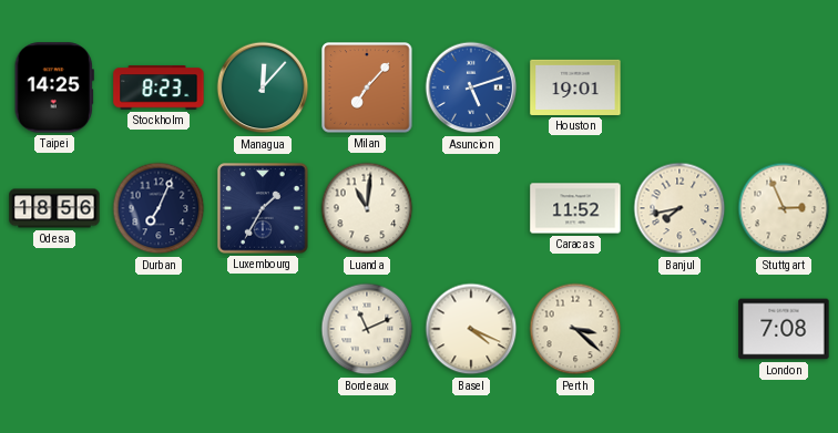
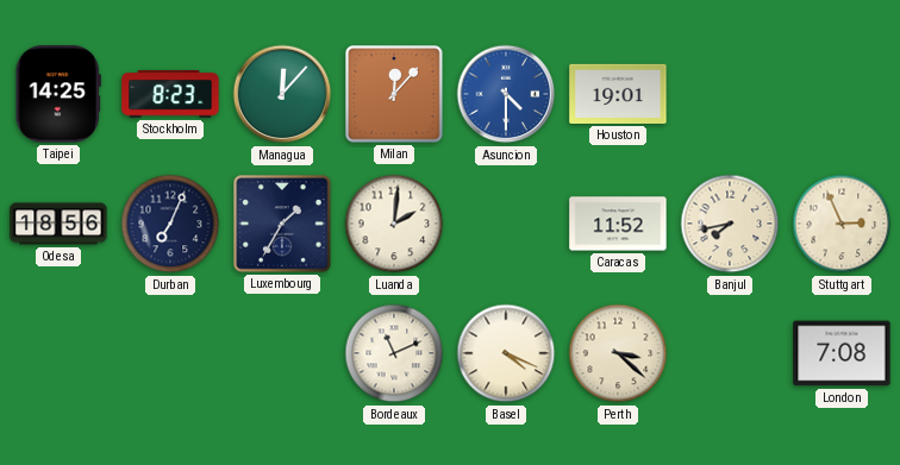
Milan: 7:07 -> 12:07
Asuncion: 5:12 -> 4:30
Luanda: 11:01 -> 2:01
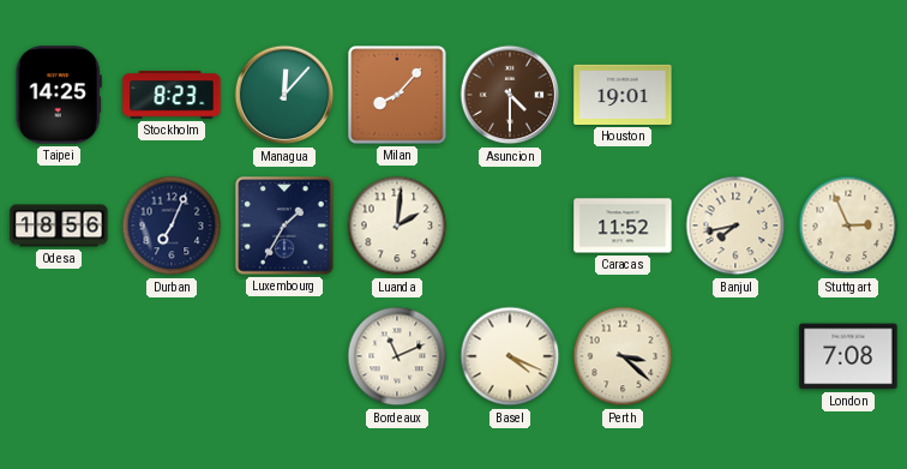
Milan: 12:07 -> 8:07
Asuncion dial: blue -> brown
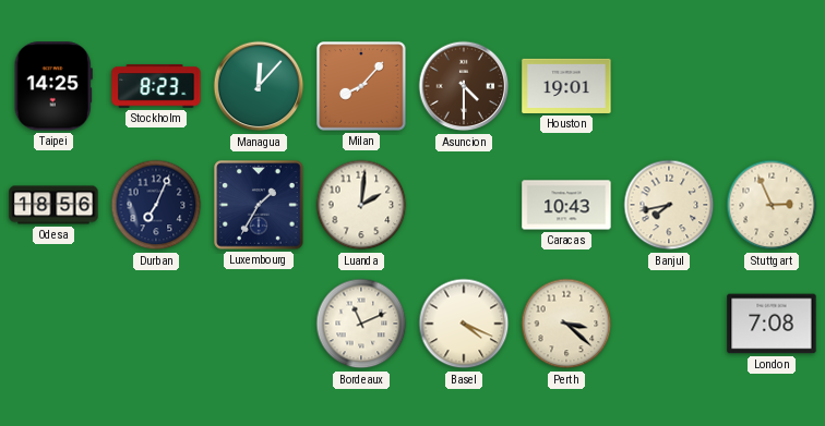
Caracas: 11:52 -> 10:43
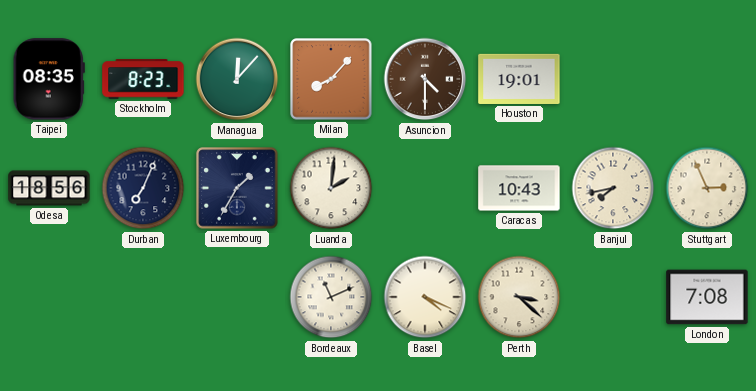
Taipei: 14:25 -> 08:35
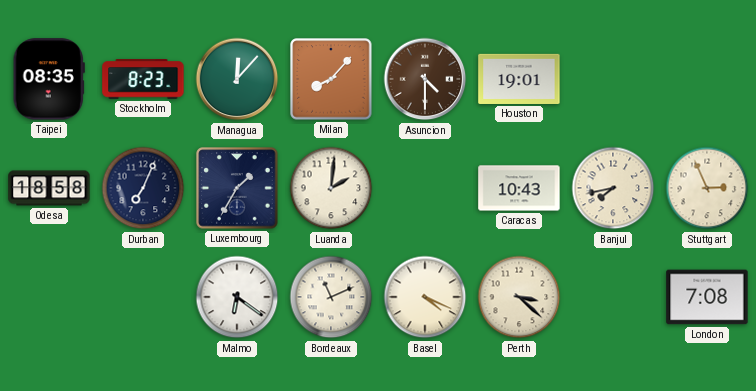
Odesa: 18:56 -> 18:58
Malmo: none -> 6:21
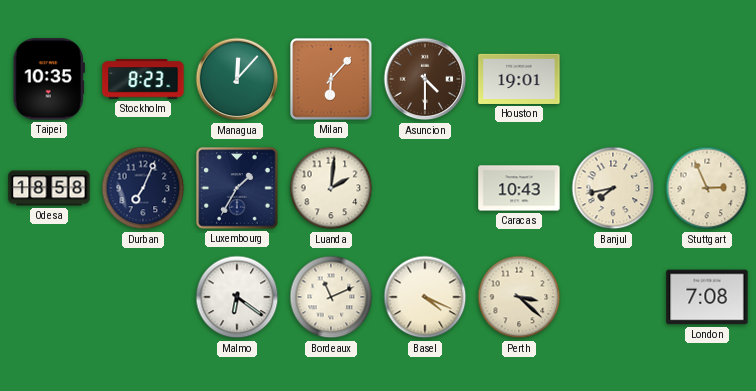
Taipei: 08:35 -> 10:35
Milan: 8:07 -> 6:07
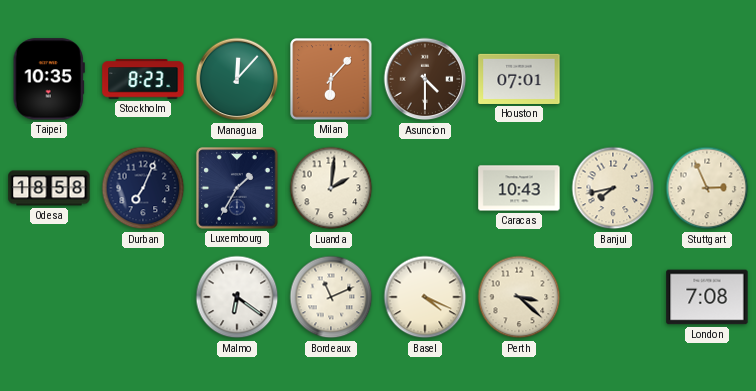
Houston: 19:01 -> 07:01
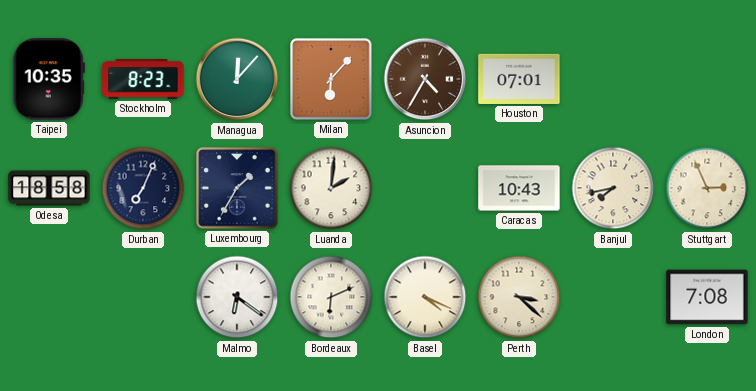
Asuncion: 4:30 -> 4:35
Bordeaux: 11:11 -> 6:11
